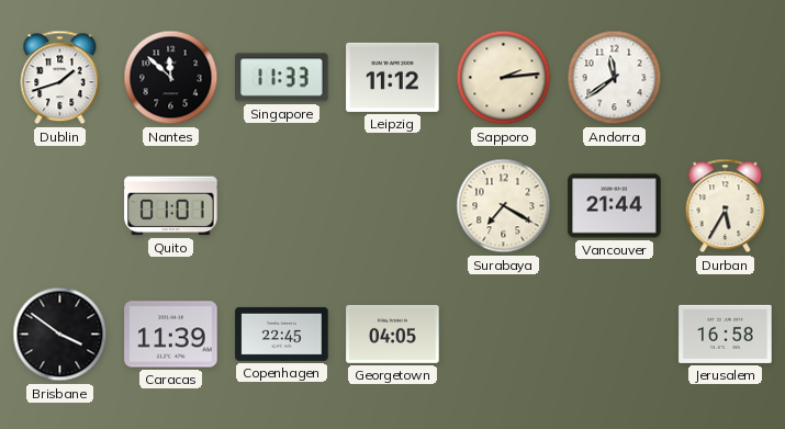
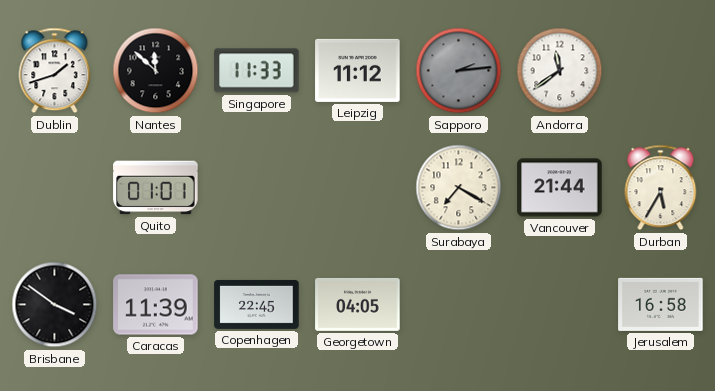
Sapporo dial: cream -> grey
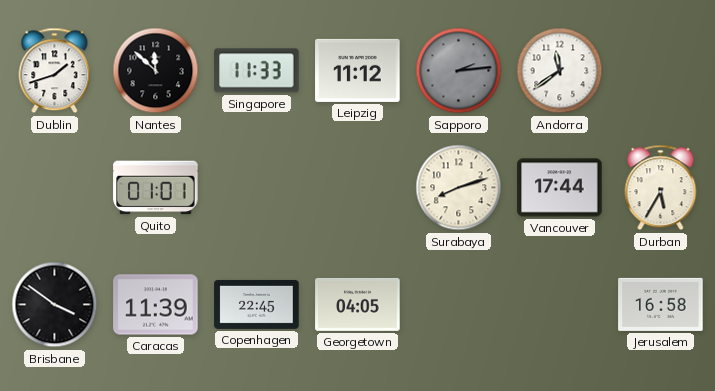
Surabaya: 7:20 -> 8:12
Vancouver: 21:44 -> 17:44
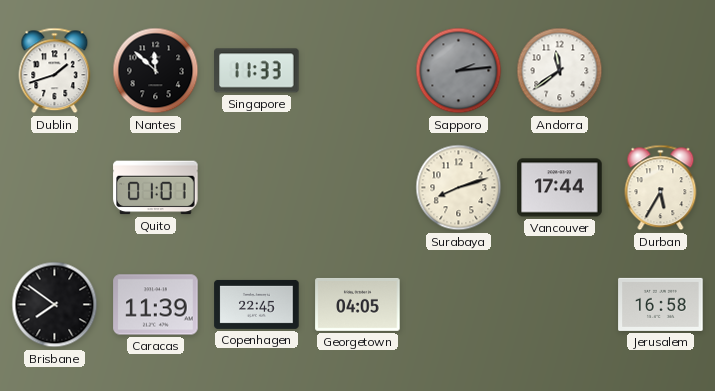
Leipzig: 11:12 -> none
Brisbane: 3:51 -> 7:51
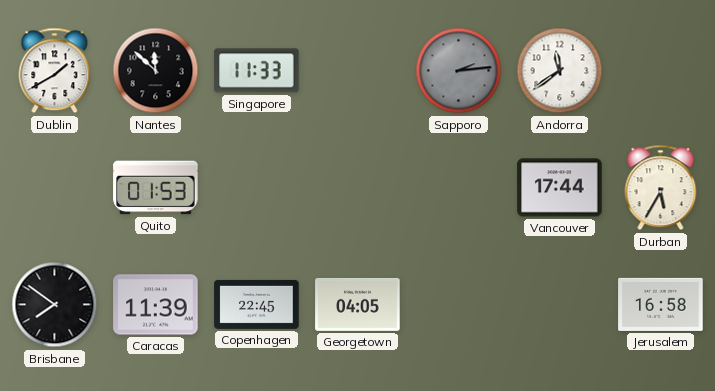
Dublin: 1:42 -> 1:40
Quito: 01:01 -> 01:53
Surabaya: 8:12 -> none
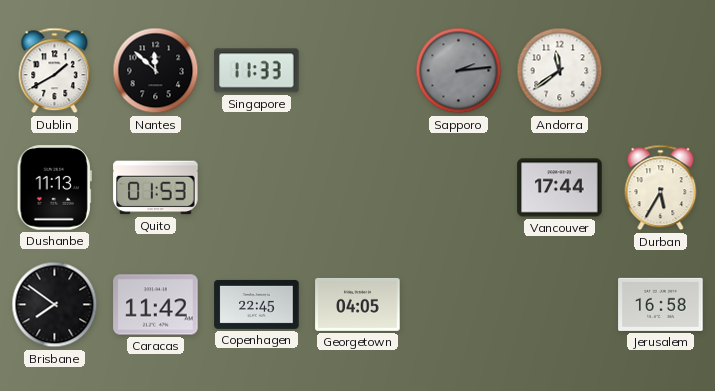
Dushanbe: none -> 11:13
Caracas: 11:39 -> 11:42
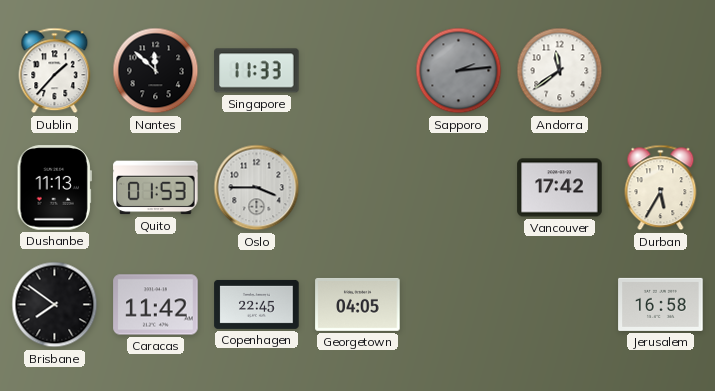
Dublin: 1:40 -> 1:37
Oslo: none -> 3:45
Vancouver: 17:44 -> 17:42
